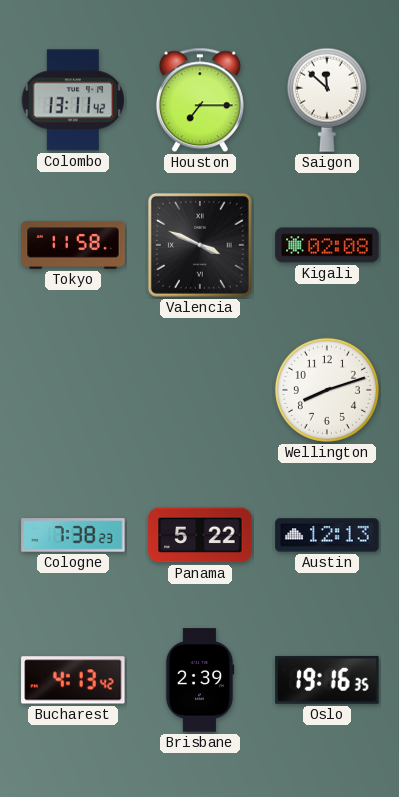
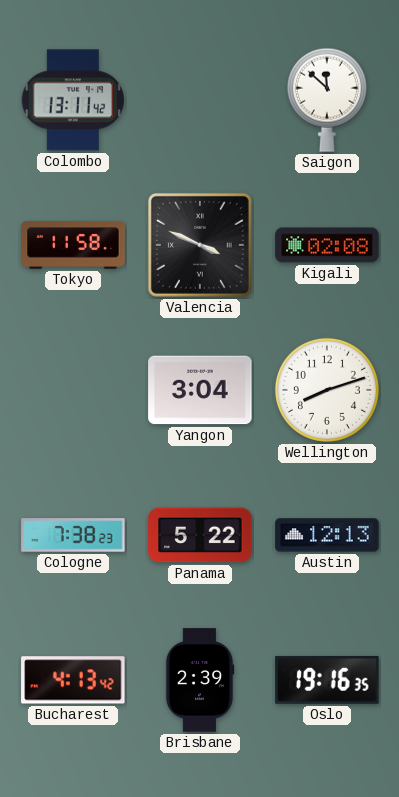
Houston: 7:15 -> none
Yangon: none -> 3:04
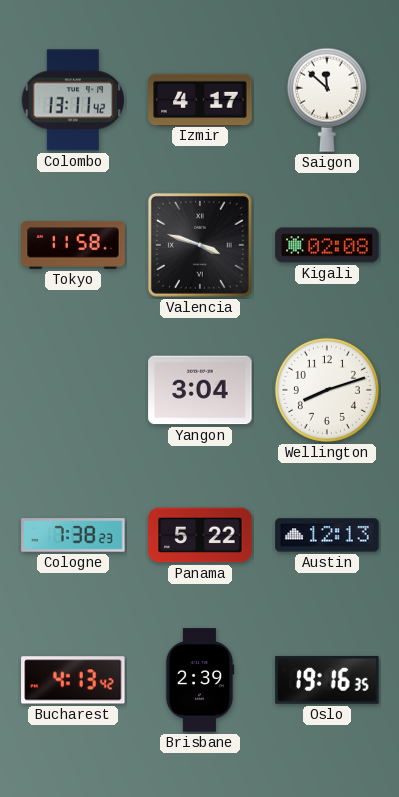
Izmir: none -> 4:17
Valencia: 3:49 -> 3:48
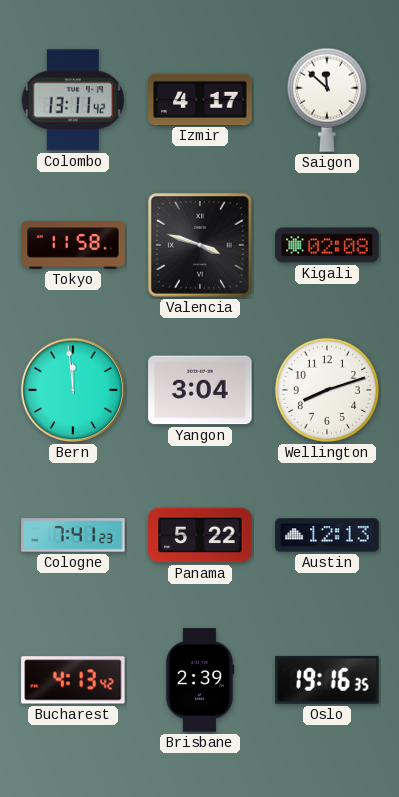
Bern: none -> 11:59
Cologne: 7:38 -> 7:41
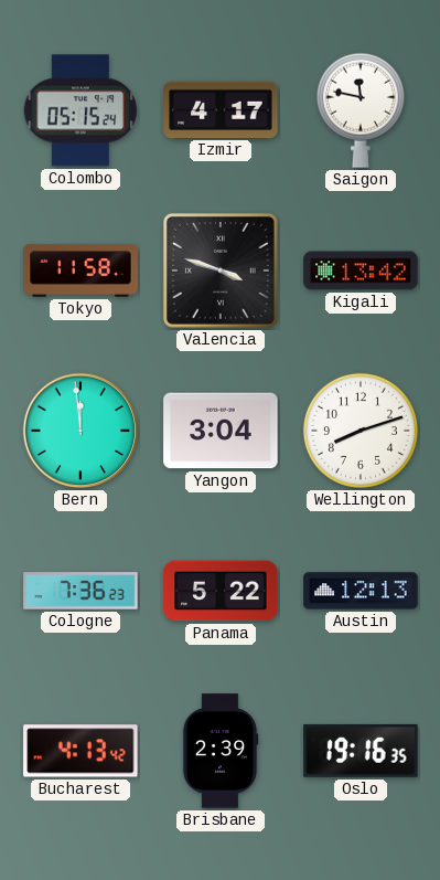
Colombo: 13:11 -> 05:15
Saigon: 11:52 -> 11:47
Kigali: 02:08 -> 13:42
Cologne: 7:41 -> 7:36
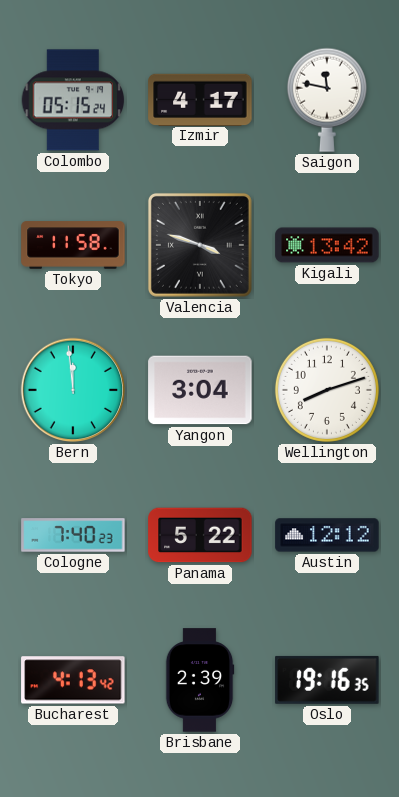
Cologne: 7:36 -> 7:40
Austin: 12:13 -> 12:12
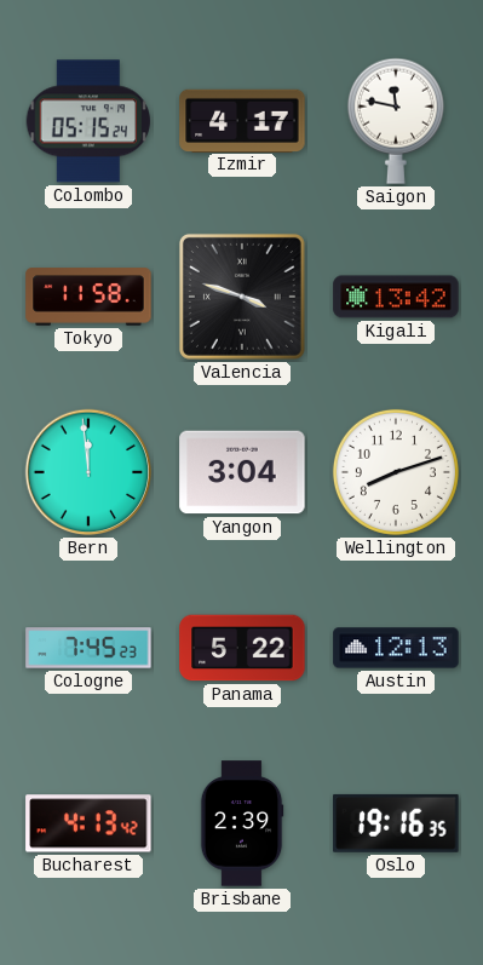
Cologne: 7:40 -> 7:45
Austin: 12:12 -> 12:13
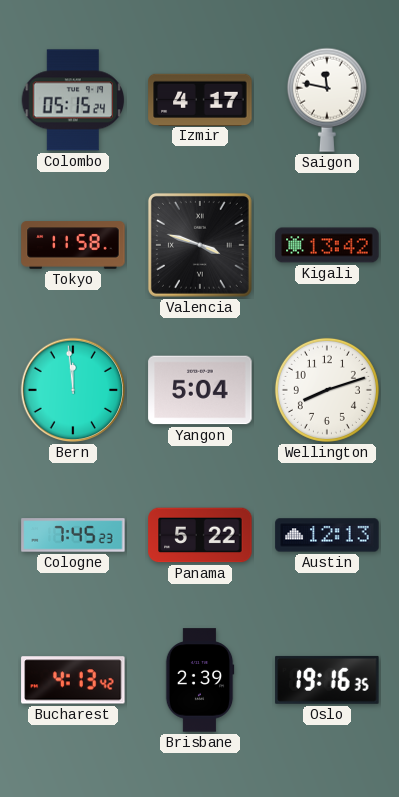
Yangon: 3:04 -> 5:04
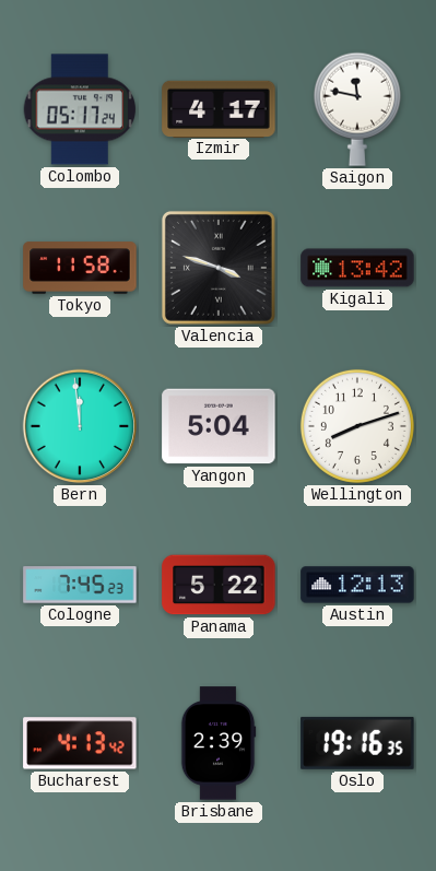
Colombo: 05:15 -> 05:17
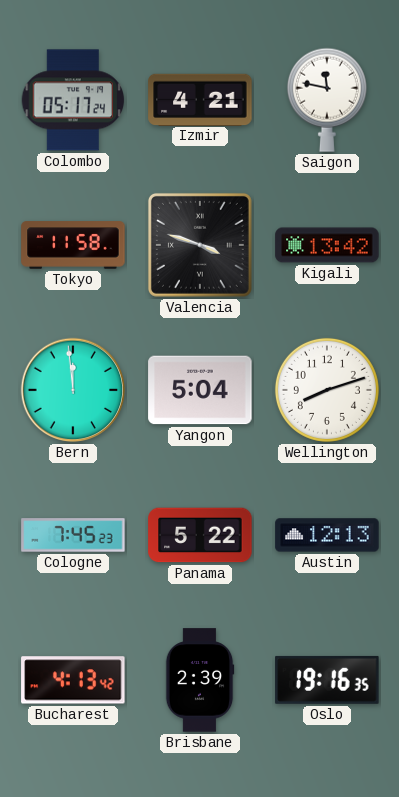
Izmir: 4:17 -> 4:21
